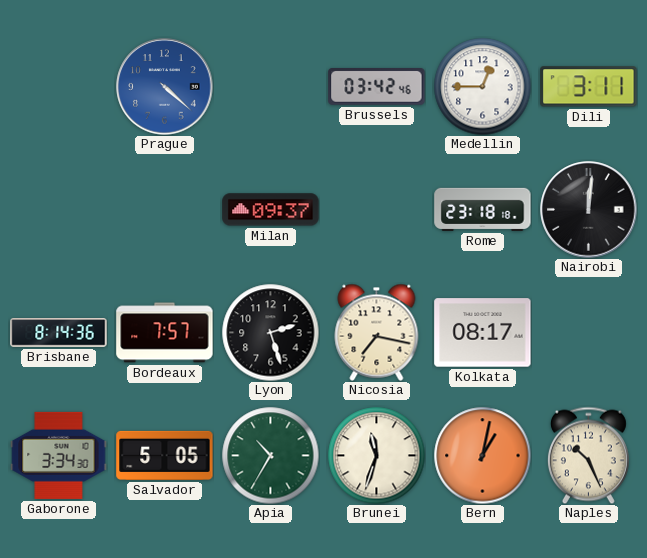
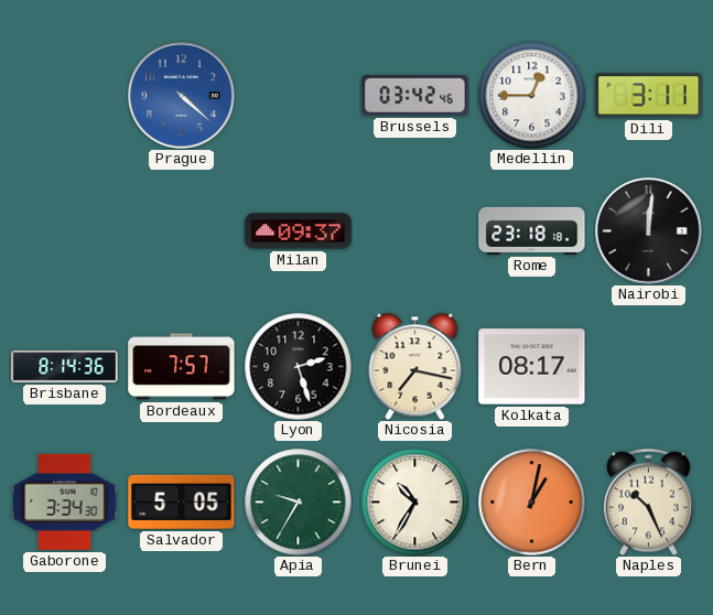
Apia: 10:35 -> 9:35
Brunei: 11:33 -> 10:35
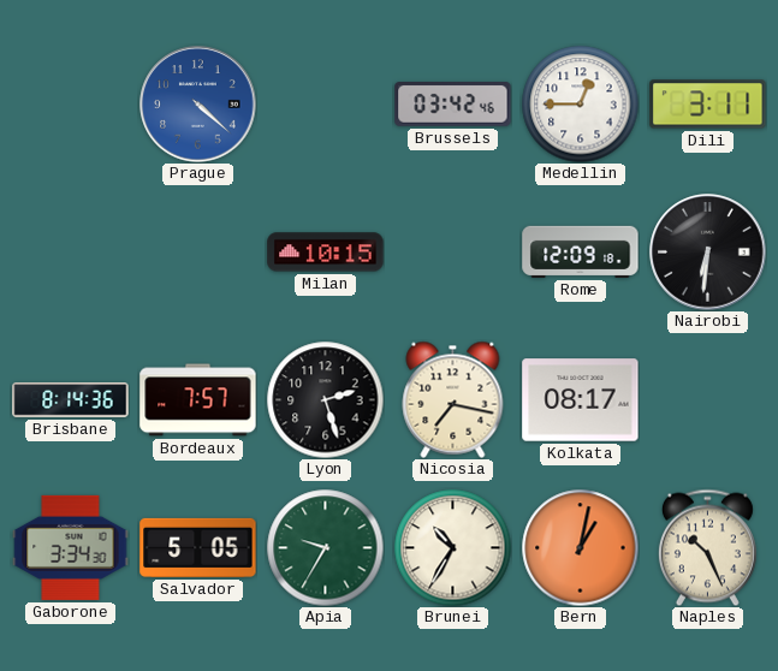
Milan: 09:37 -> 10:15
Rome: 23:18 -> 12:09
Nairobi: 12:01 -> 6:31
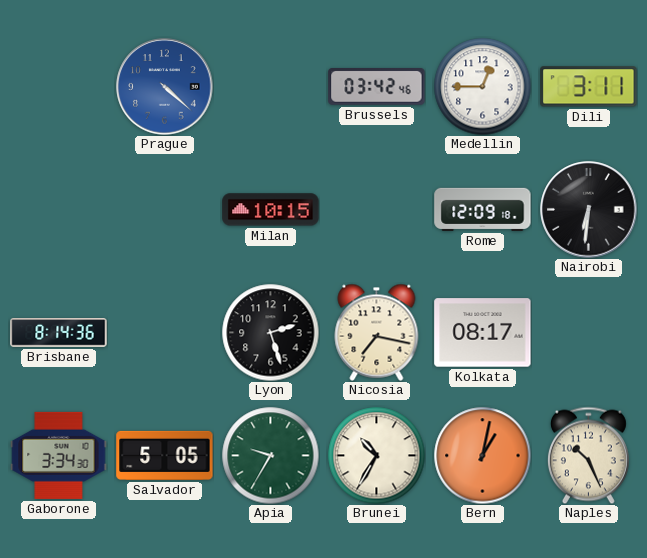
Bordeaux: 7:57 -> none
